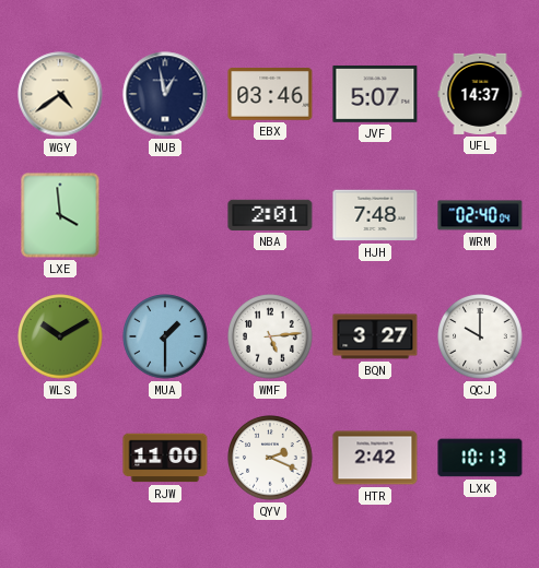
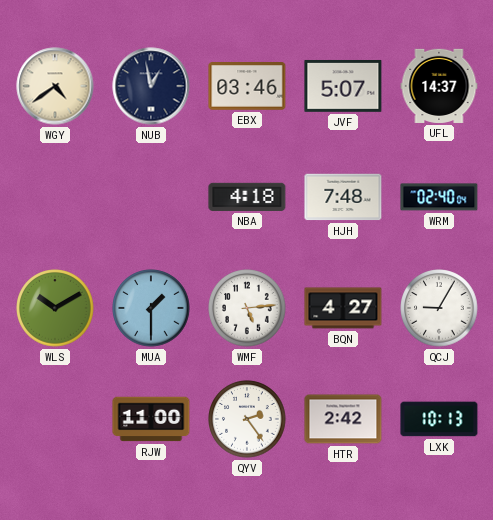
LXE: 3:59 -> none
NBA: 2:01 -> 4:18
BQN: 3:27 -> 4:27
QCJ: 10:00 -> 9:05
QYV: 2:19 -> 2:24
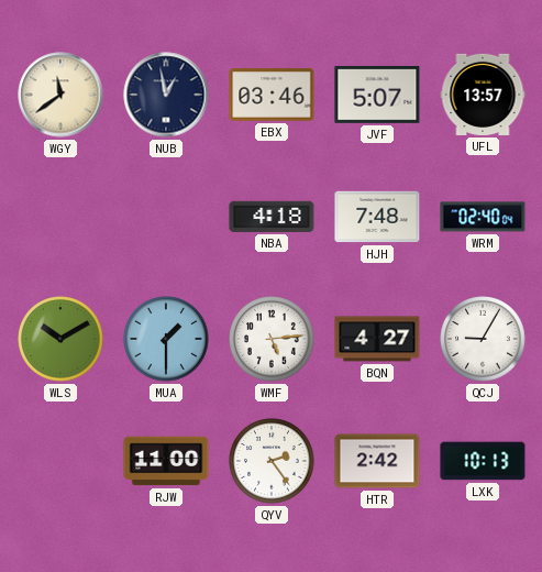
WGY: 4:39 -> 11:39
UFL: 14:37 -> 13:57
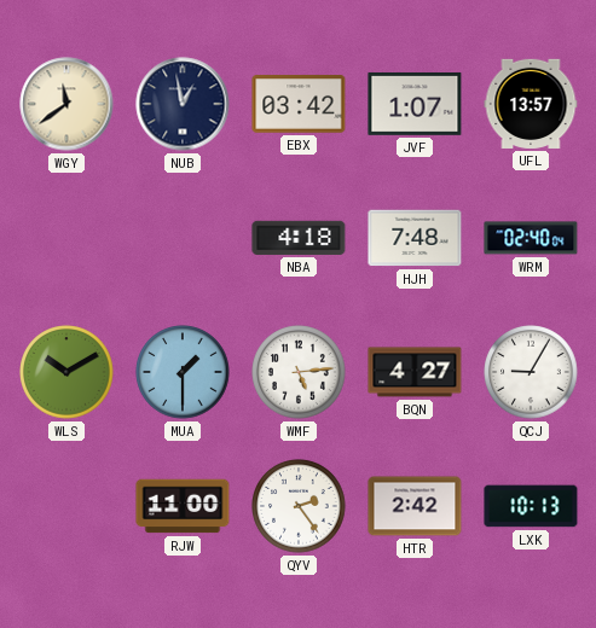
EBX: 03:46 -> 03:42
JVF: 5:07 -> 1:07
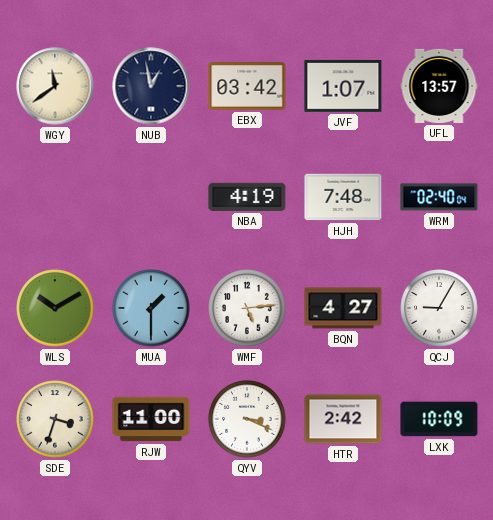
NBA: 4:18 -> 4:19
SDE: none -> 3:33
QYV: 2:24 -> 3:19
LXK: 10:13 -> 10:09
